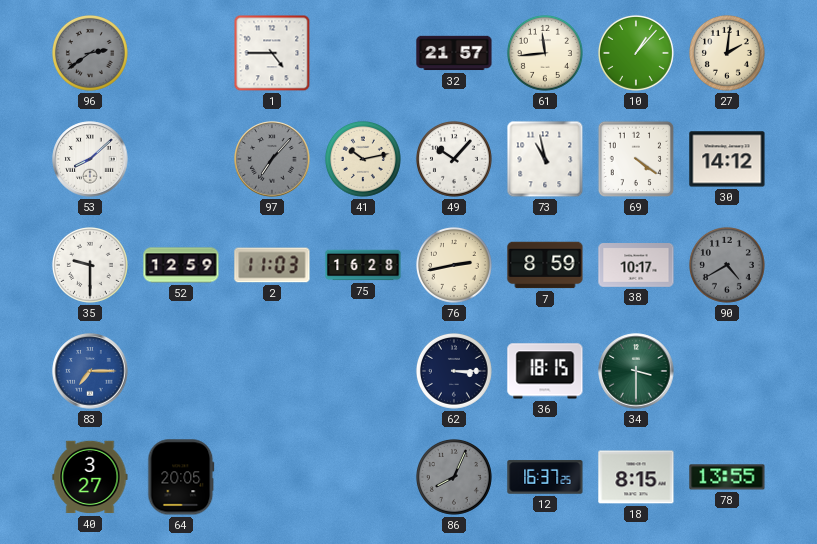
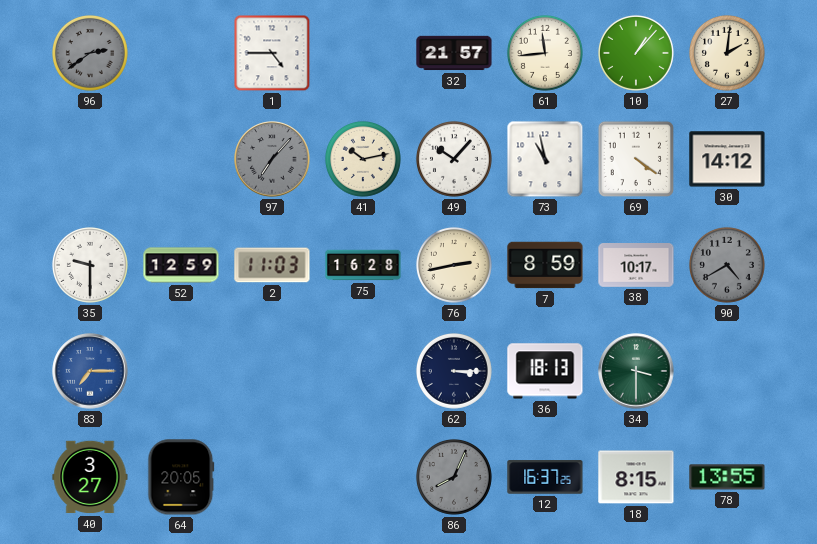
53: 8:08 -> none
36: 18:15 -> 18:13
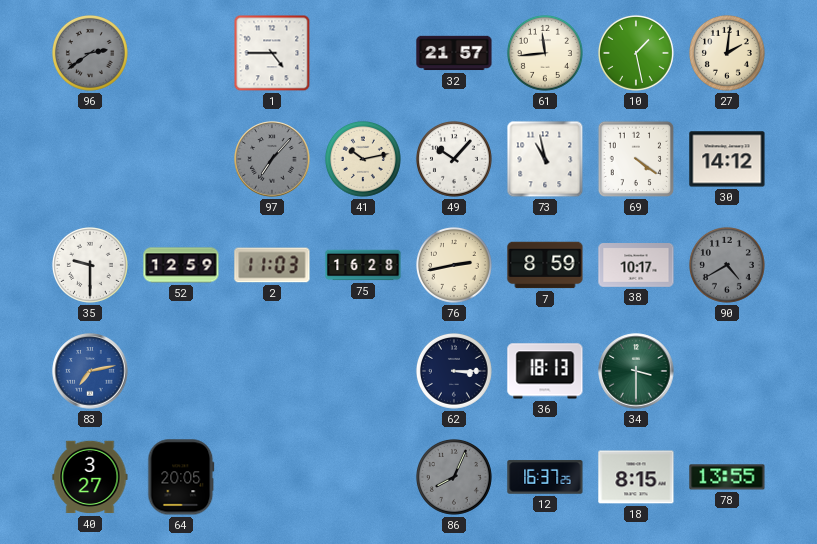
10: 1:07 -> 1:28
83: 7:15 -> 7:13
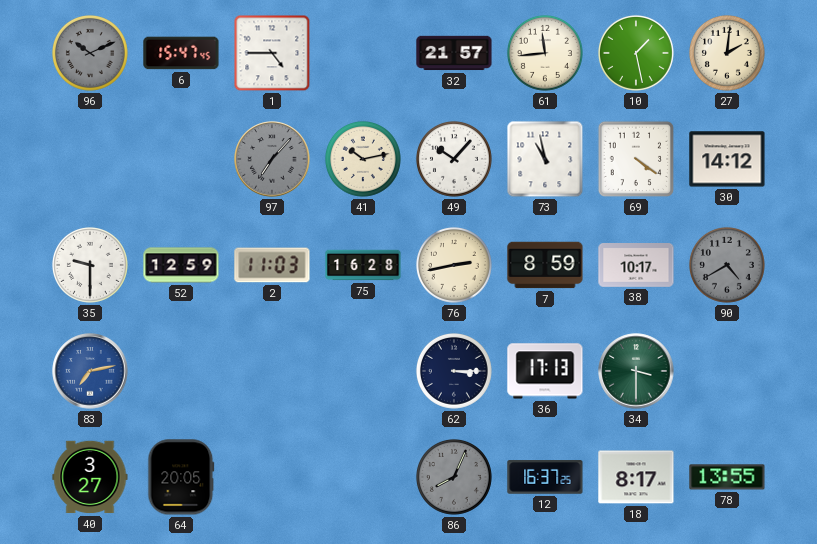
96: 2:39 -> 10:11
6: none -> 15:47
36: 18:13 -> 17:13
18: 8:15 -> 8:17
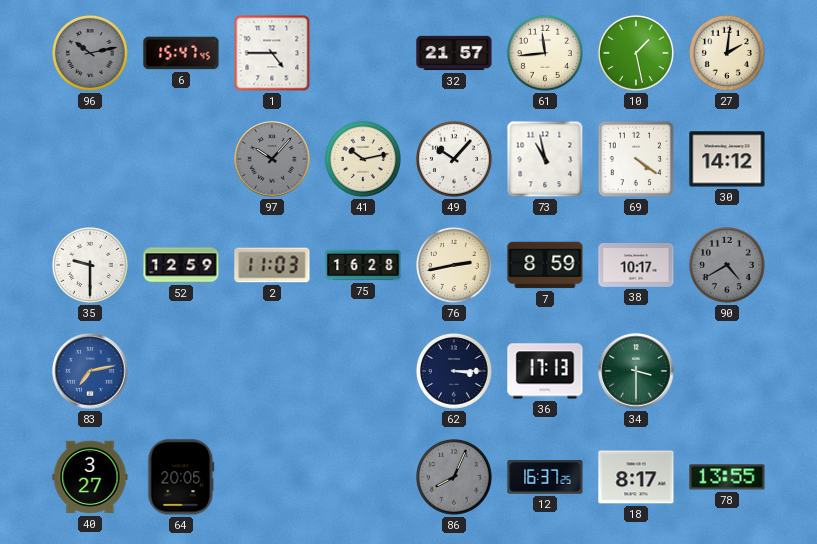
96: 10:11 -> 10:13
97: 7:07 -> 10:07
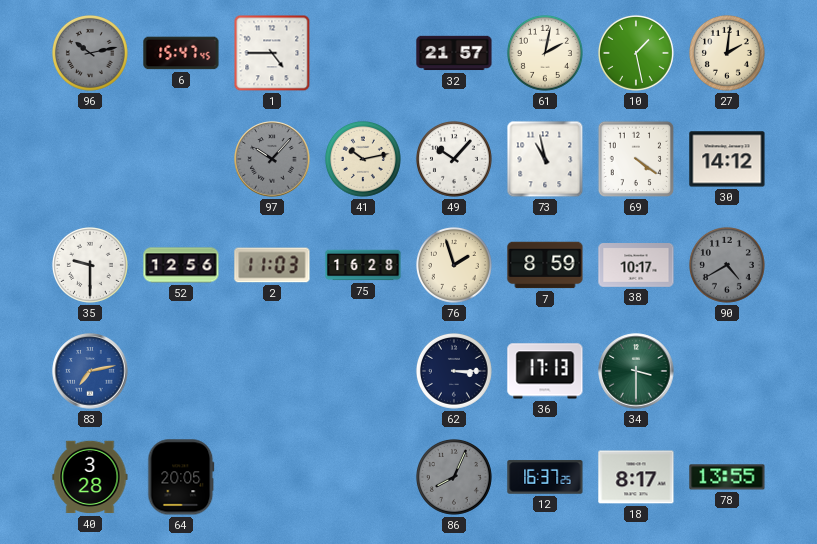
61: 11:44 -> 2:02
52: 12:59 -> 12:56
76: 2:43 -> 1:57
40: 3:27 -> 3:28
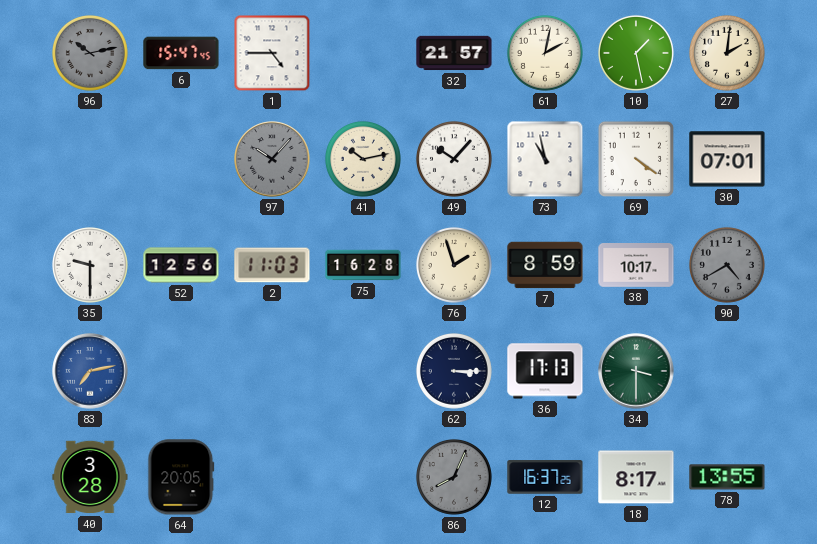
30: 14:12 -> 07:01
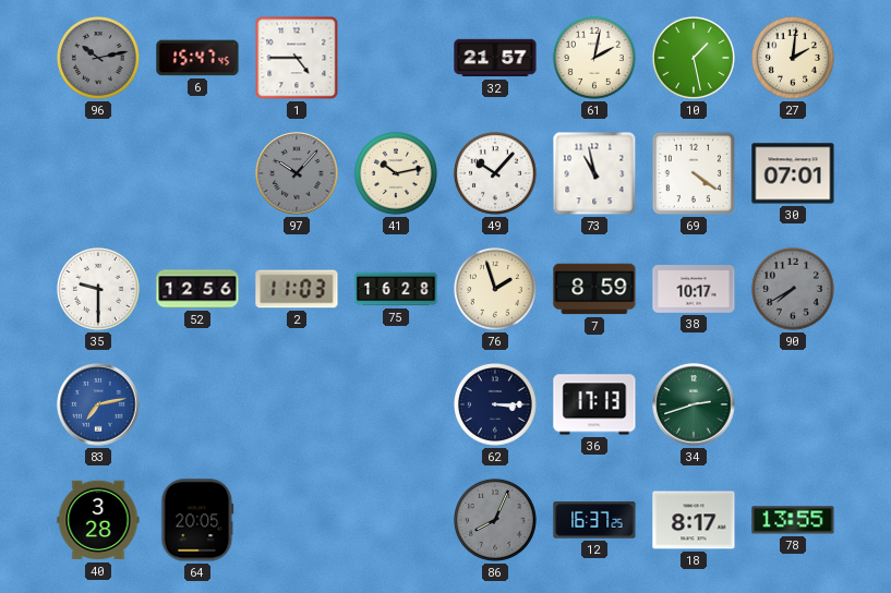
90: 4:40 -> 7:40
34: 3:30 -> 2:42
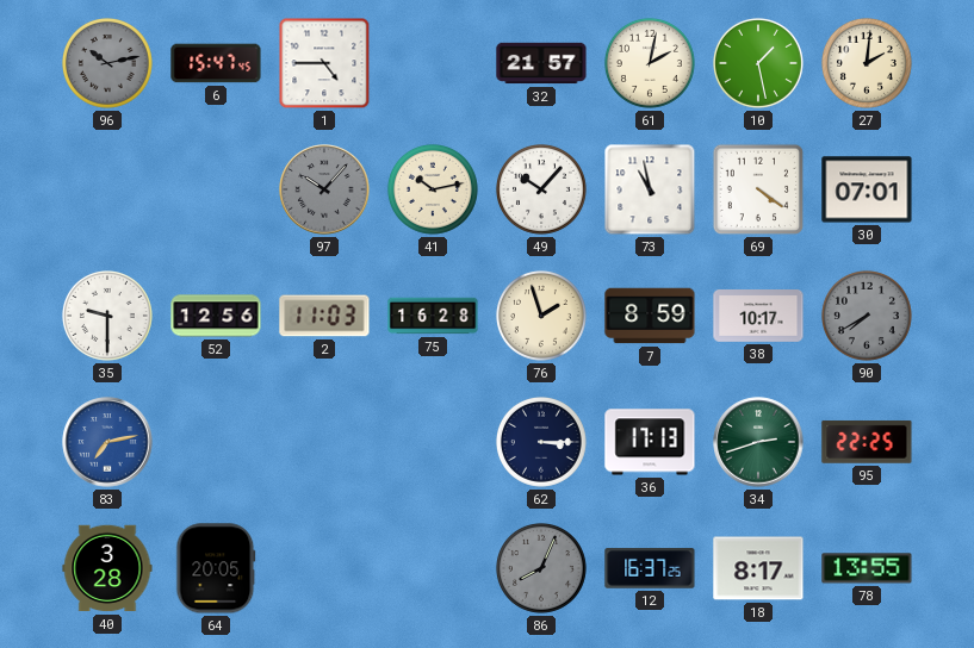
95: none -> 22:25
